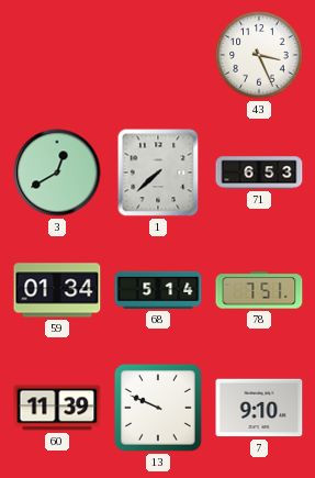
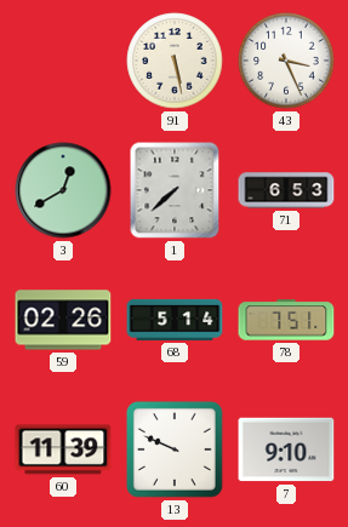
91: none -> 5:28
59: 01:34 -> 02:26
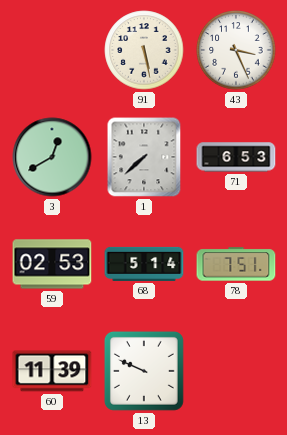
59: 02:26 -> 02:53
7: 9:10 -> none
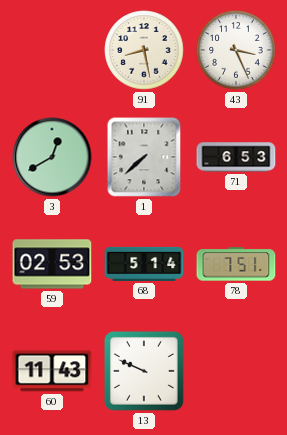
91: 5:28 -> 8:28
60: 11:39 -> 11:43
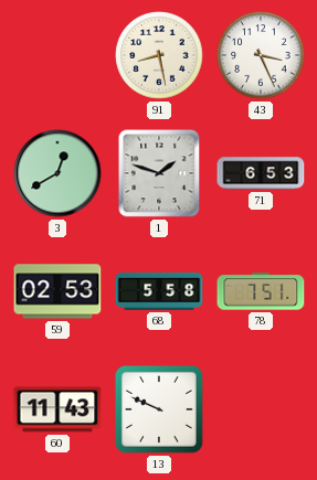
1: 7:38 -> 1:48
68: 5:14 -> 5:58
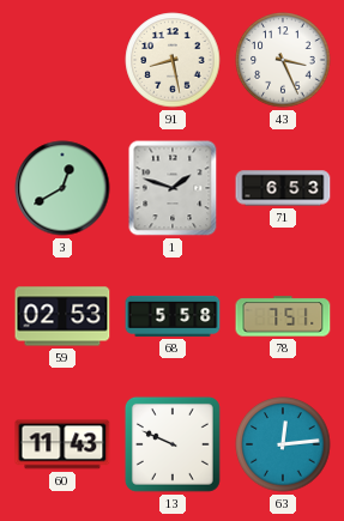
63: none -> 12:14
